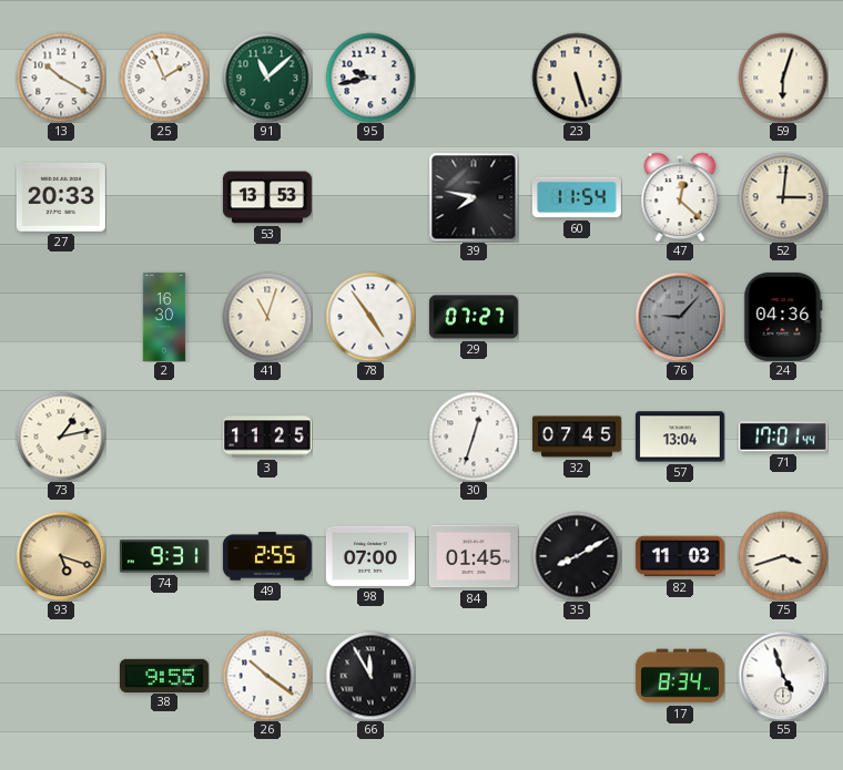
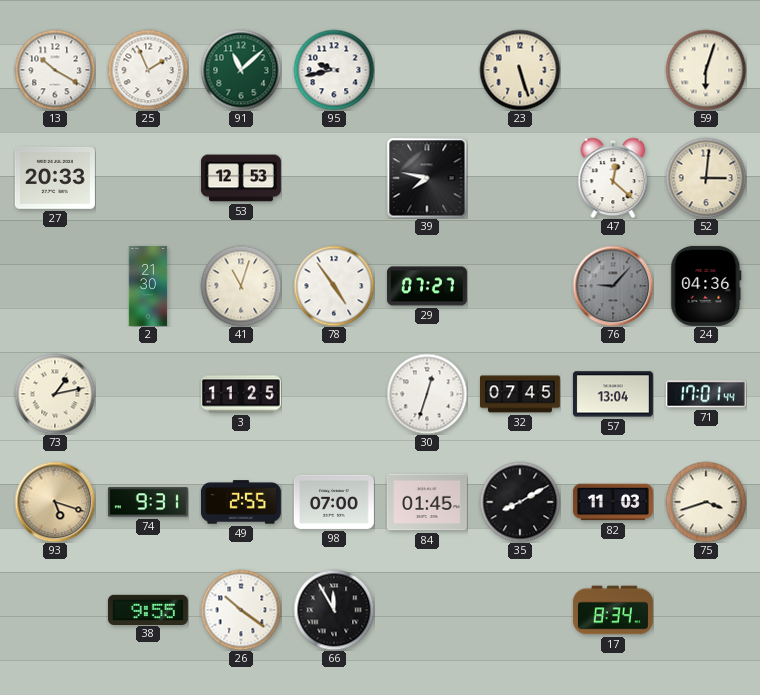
53: 13:53 -> 12:53
60: 11:54 -> none
2: 16:30 -> 21:30
55: 4:57 -> none
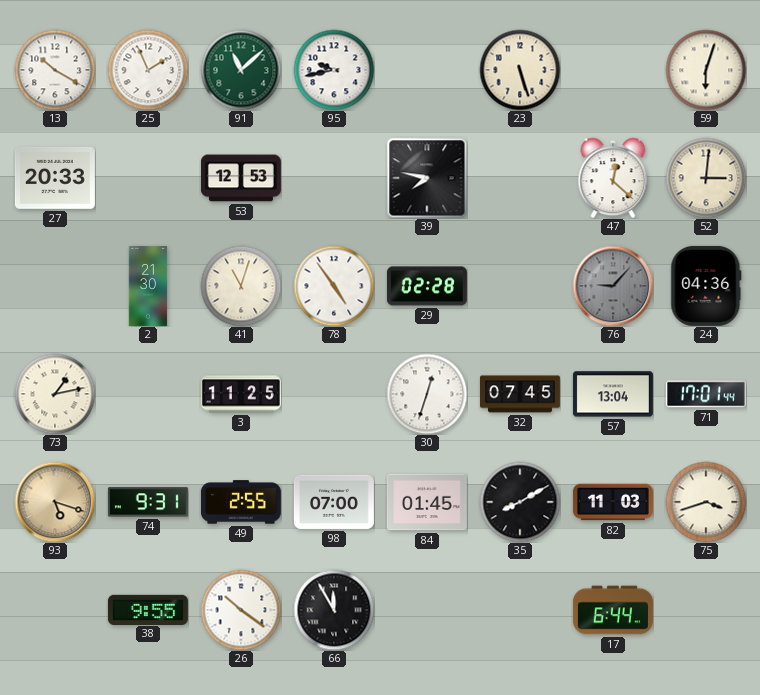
29: 07:27 -> 02:28
17: 8:34 -> 6:44
